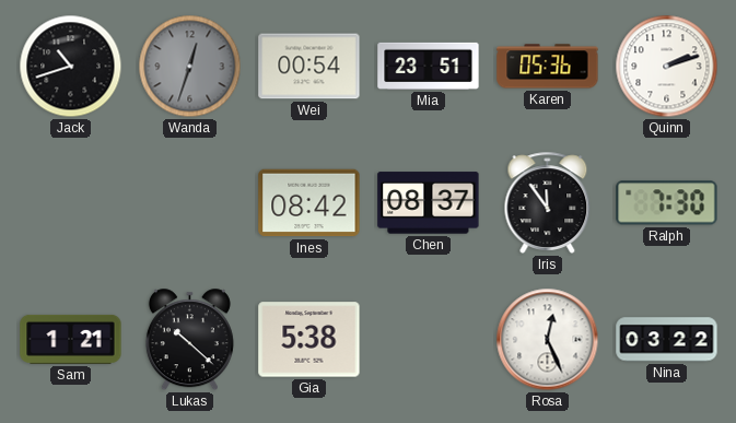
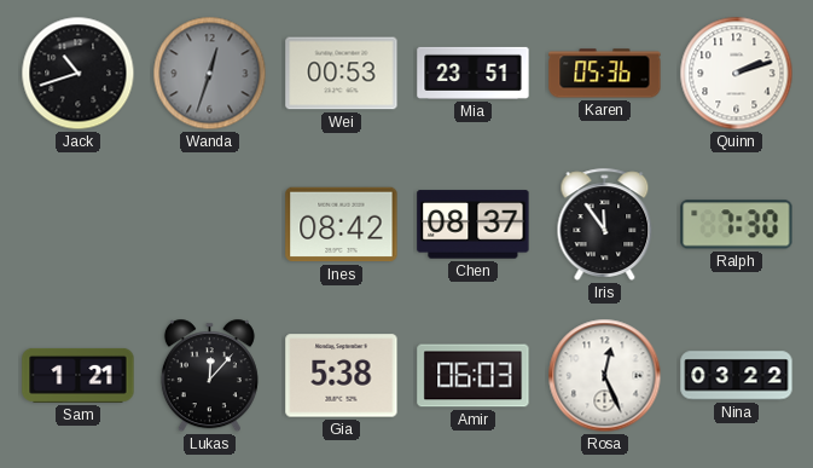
Wei: 00:54 -> 00:53
Lukas: 10:22 -> 12:07
Amir: none -> 06:03
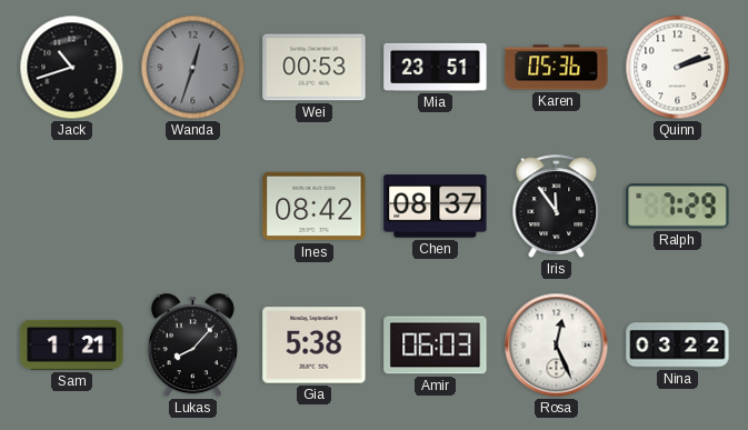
Ralph: 7:30 -> 7:29
Lukas: 12:07 -> 8:07
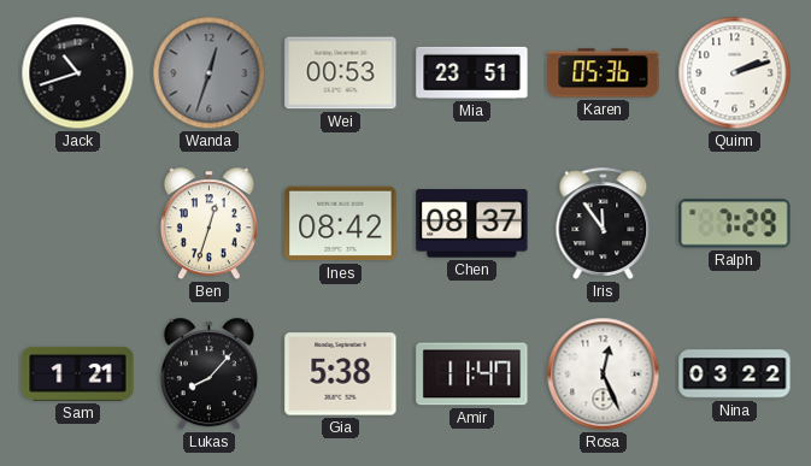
Ben: none -> 12:33
Amir: 06:03 -> 11:47
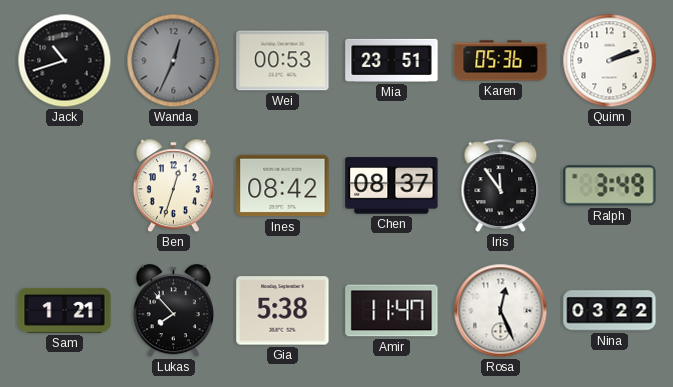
Wanda: 12:33 -> 12:34
Ralph: 7:29 -> 3:49
Lukas: 8:07 -> 7:53
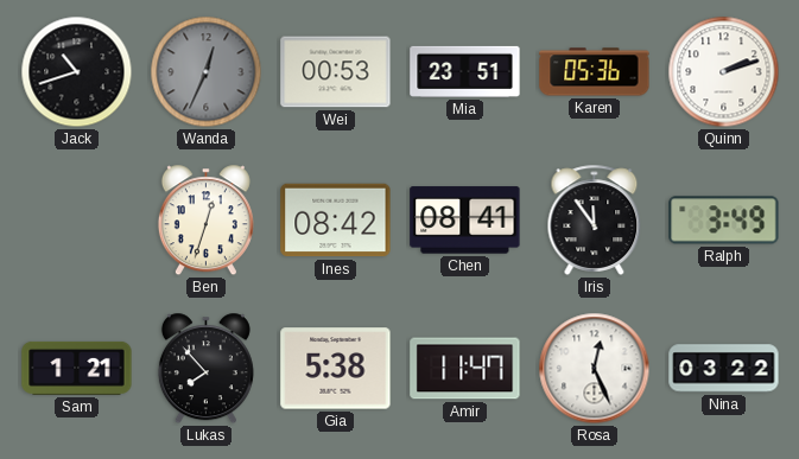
Chen: 08:37 -> 08:41
